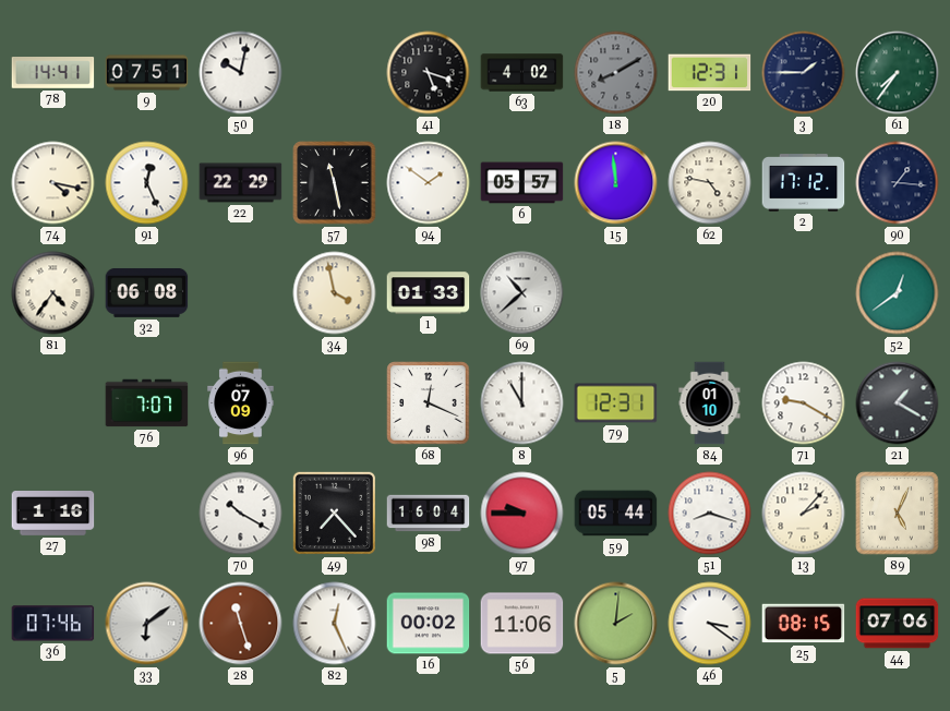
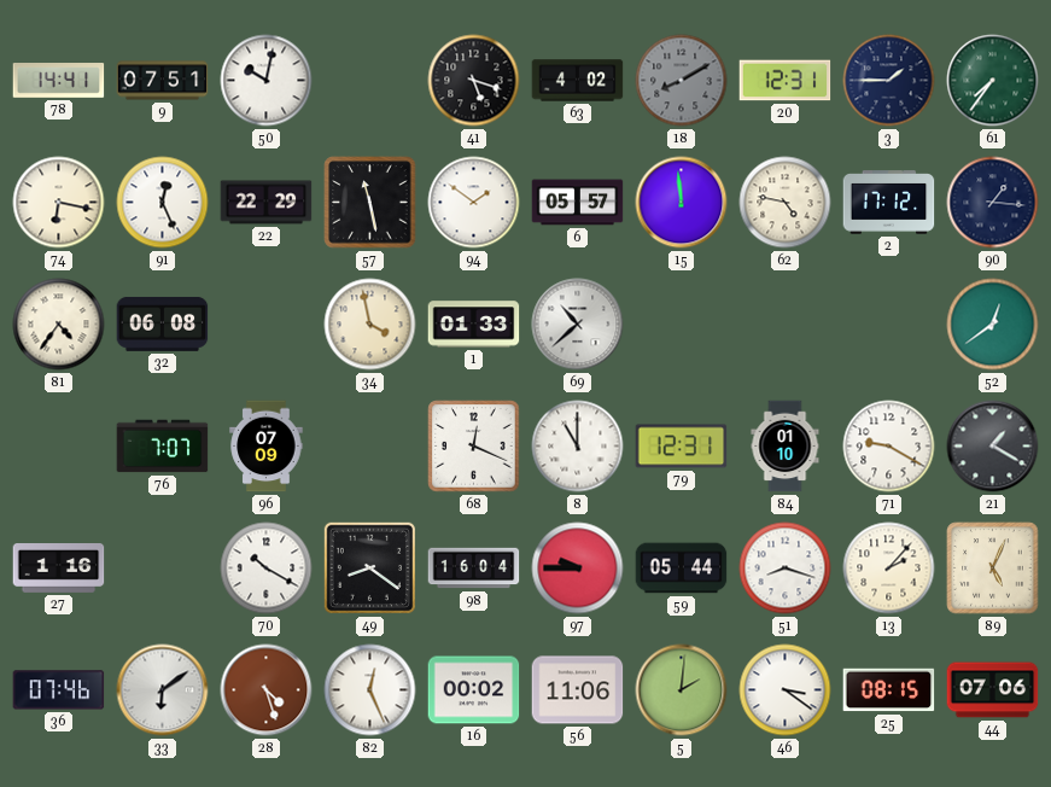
74: 4:17 -> 6:17
49: 7:23 -> 8:21
28: 11:27 -> 4:27
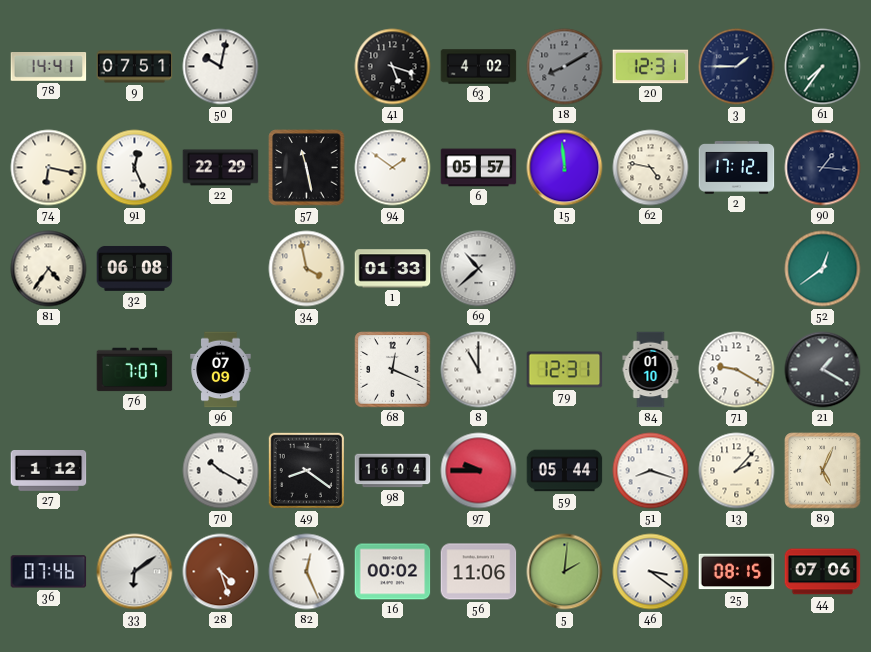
27: 1:16 -> 1:12
